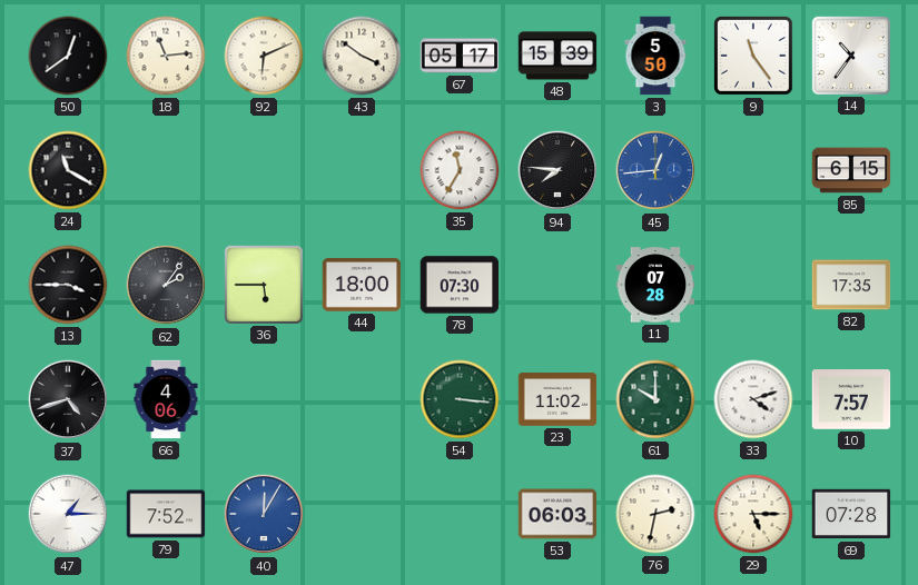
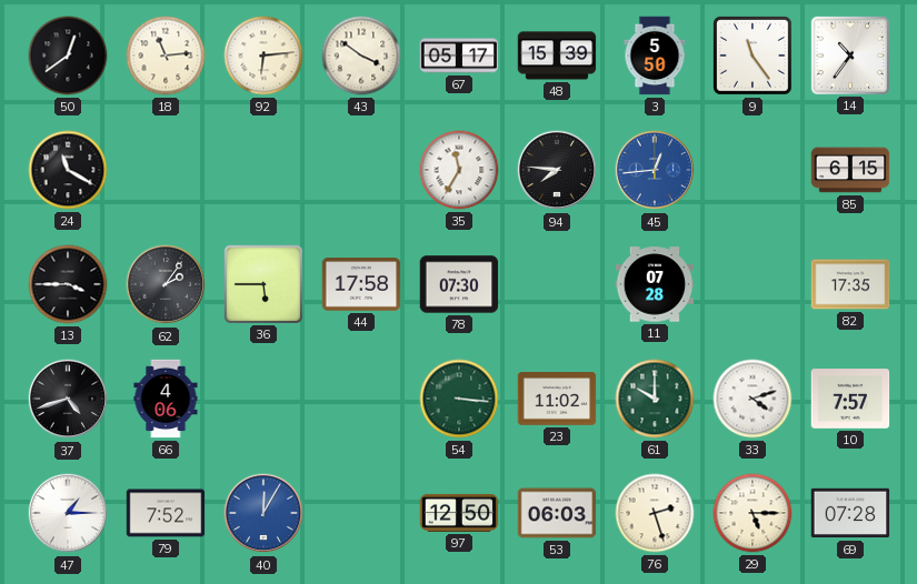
92: 6:11 -> 6:14
44: 18:00 -> 17:58
97: none -> 12:50
76: 2:32 -> 2:27
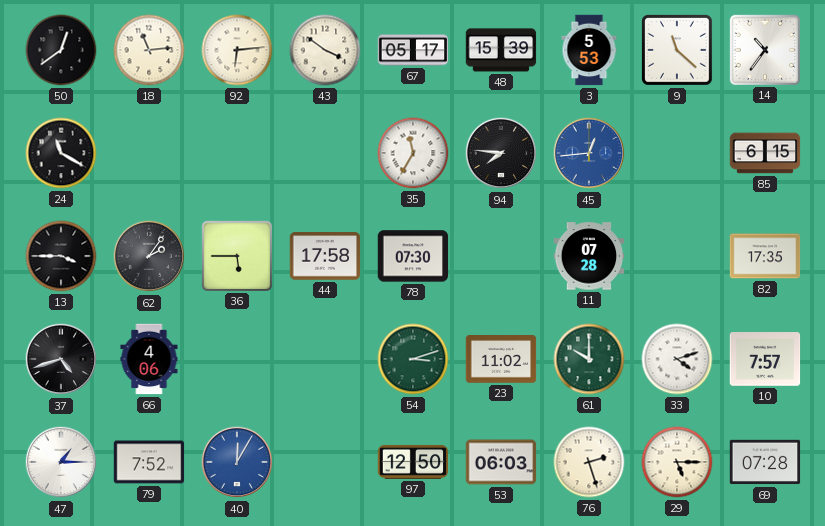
3: 5:50 -> 5:53
9: 11:24 -> 11:22
54: 3:16 -> 3:12
